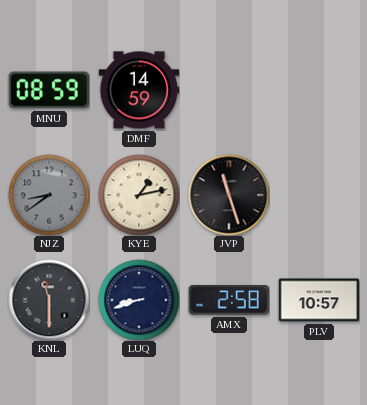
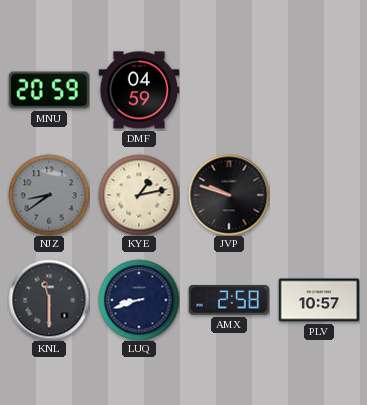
MNU: 08:59 -> 20:59
DMF: 14:59 -> 04:59
JVP: 11:27 -> 9:48
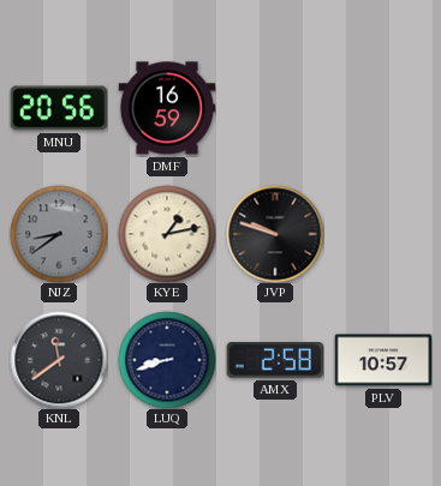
MNU: 20:59 -> 20:56
DMF: 04:59 -> 16:59
KNL: 11:30 -> 11:39
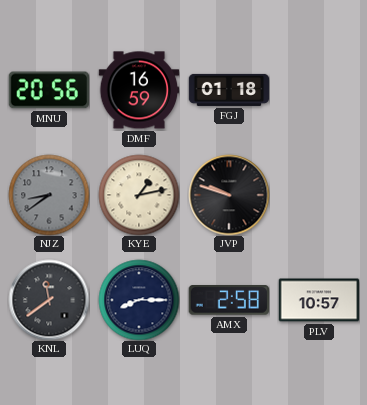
FGJ: none -> 01:18
LUQ: 8:42 -> 8:15
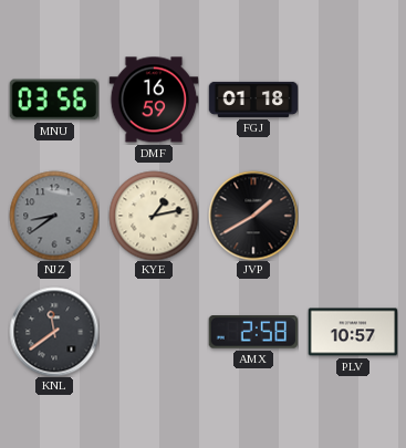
MNU: 20:56 -> 03:56
JVP: 9:48 -> 1:40
LUQ: 8:15 -> none
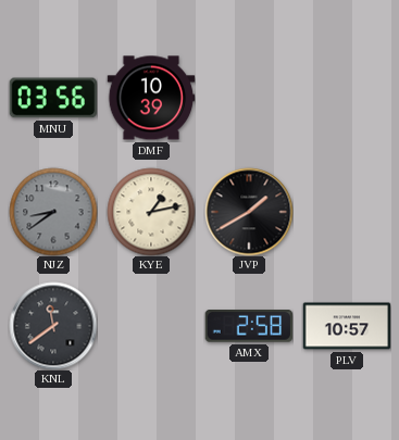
DMF: 16:59 -> 10:39
FGJ: 01:18 -> none
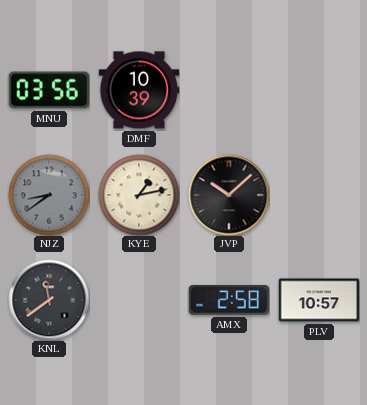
JVP: 1:40 -> 10:08
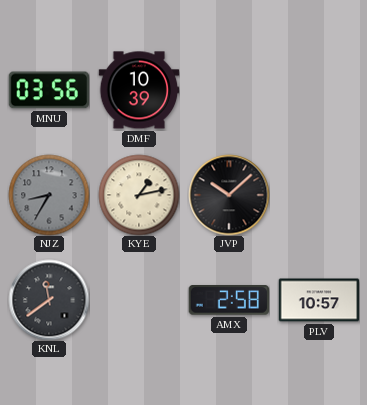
NJZ: 8:39 -> 8:35
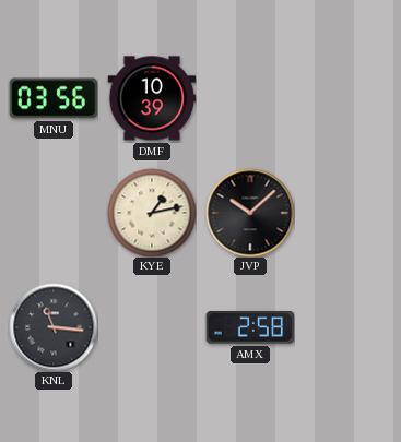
NJZ: 8:35 -> none
KNL: 11:39 -> 11:16
PLV: 10:57 -> none
